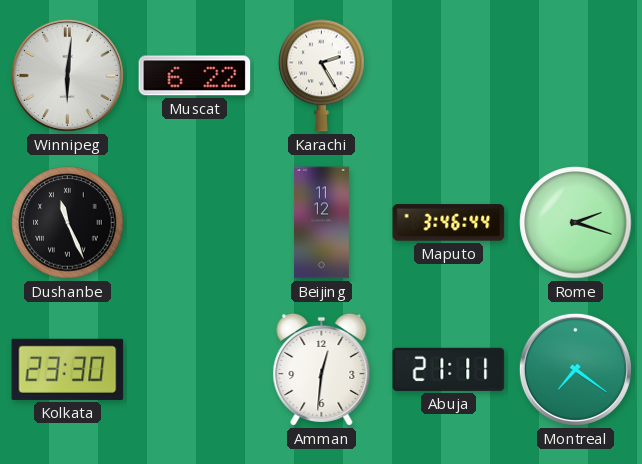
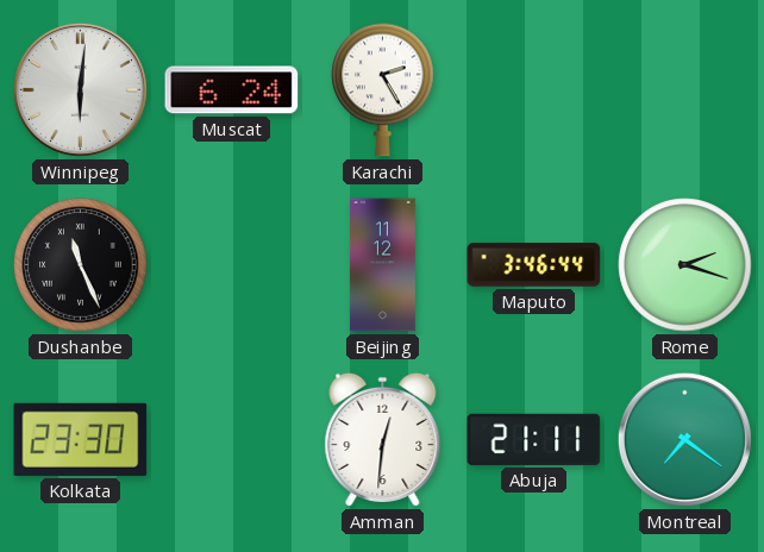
Muscat: 6:22 -> 6:24
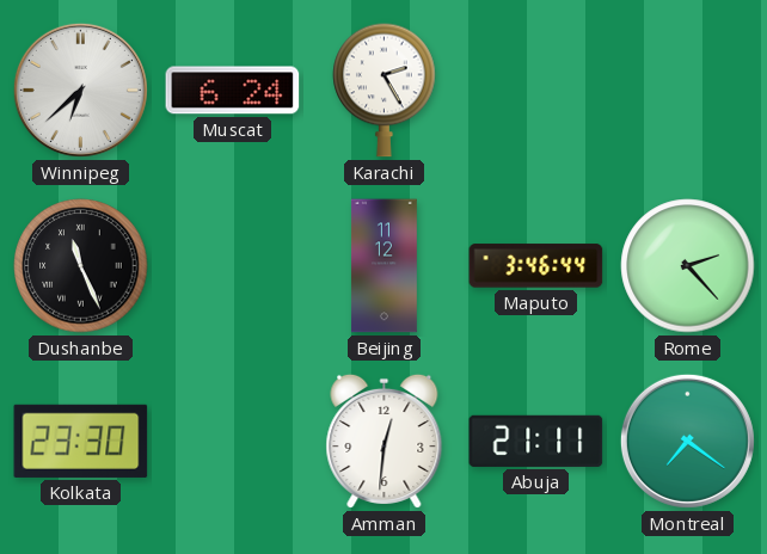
Winnipeg: 6:01 -> 6:38
Rome: 2:18 -> 2:23
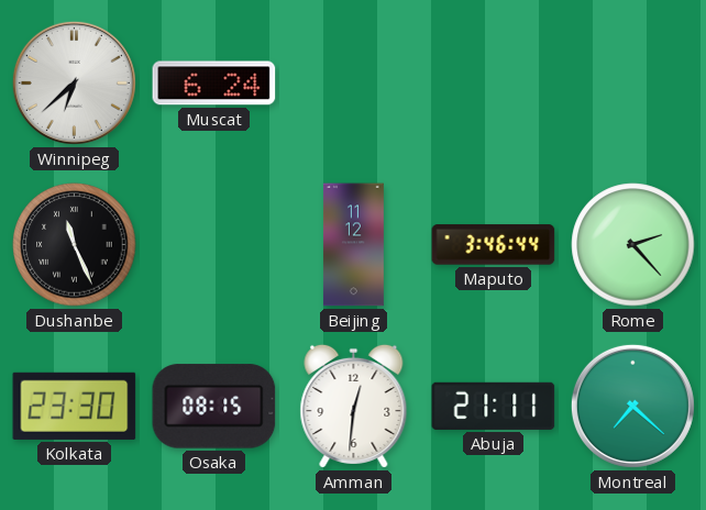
Karachi: 2:25 -> none
Osaka: none -> 08:15
Montreal: 7:21 -> 7:22
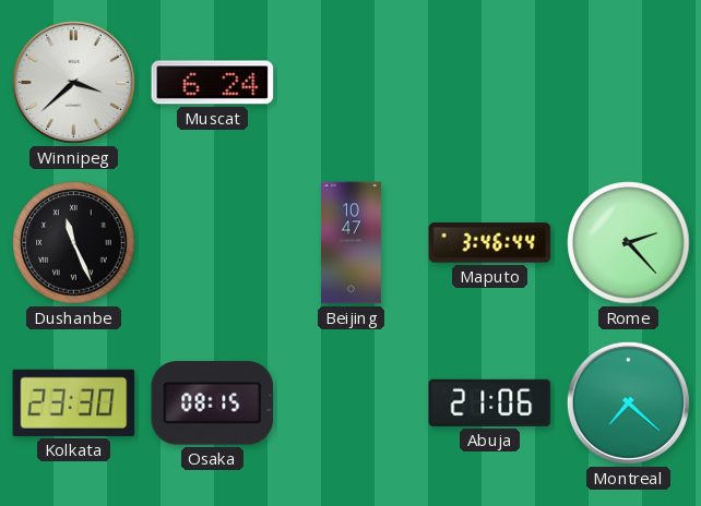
Winnipeg: 6:38 -> 3:38
Beijing: 11:12 -> 10:47
Amman: 12:31 -> none
Abuja: 21:11 -> 21:06
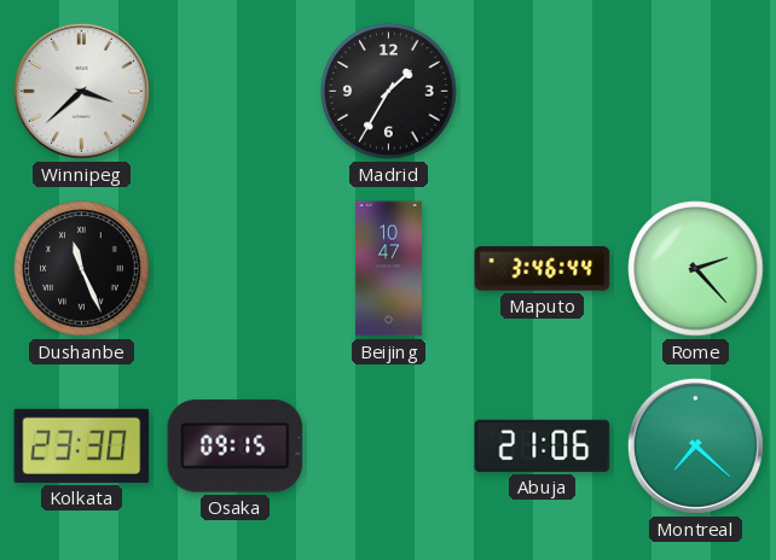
Muscat: 6:24 -> none
Madrid: none -> 1:35
Osaka: 08:15 -> 09:15
